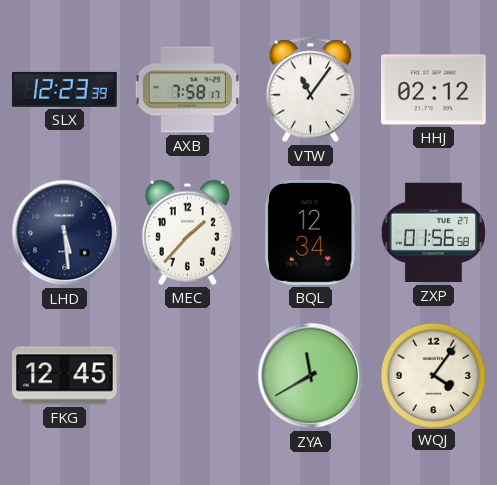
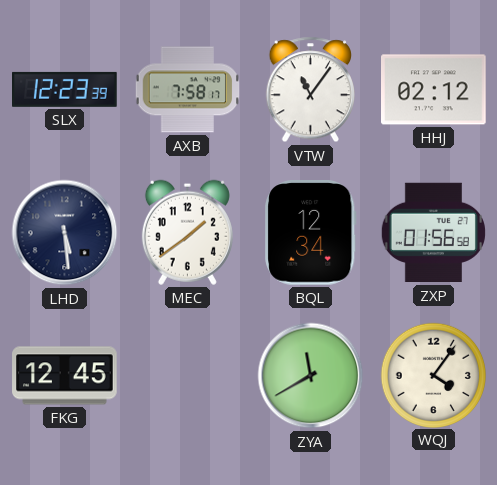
MEC: 1:37 -> 1:39
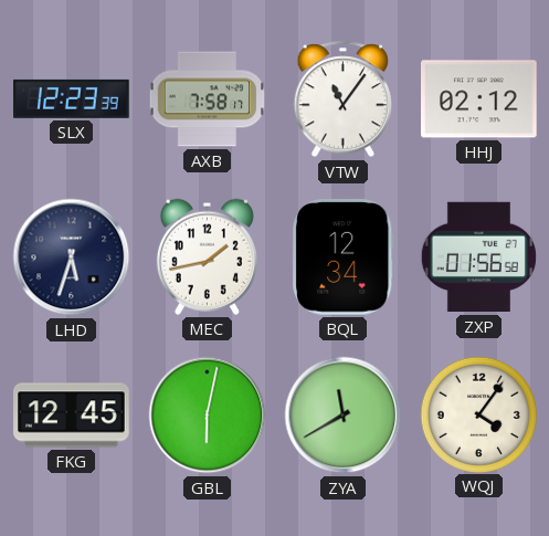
LHD: 5:29 -> 5:33
MEC: 1:39 -> 1:43
GBL: none -> 6:02
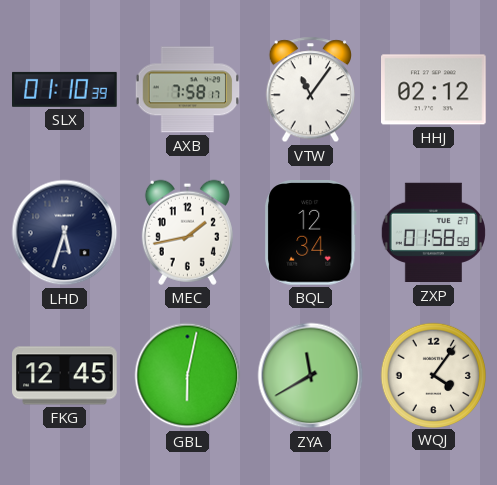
SLX: 12:23 -> 01:10
ZXP: 01:56 -> 01:58
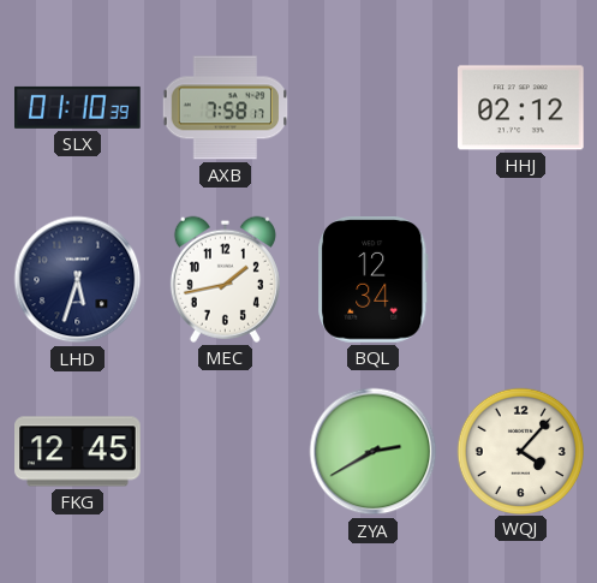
VTW: 11:06 -> none
ZXP: 01:58 -> none
GBL: 6:02 -> none
ZYA: 11:40 -> 2:40
WQJ: 4:06 -> 4:07
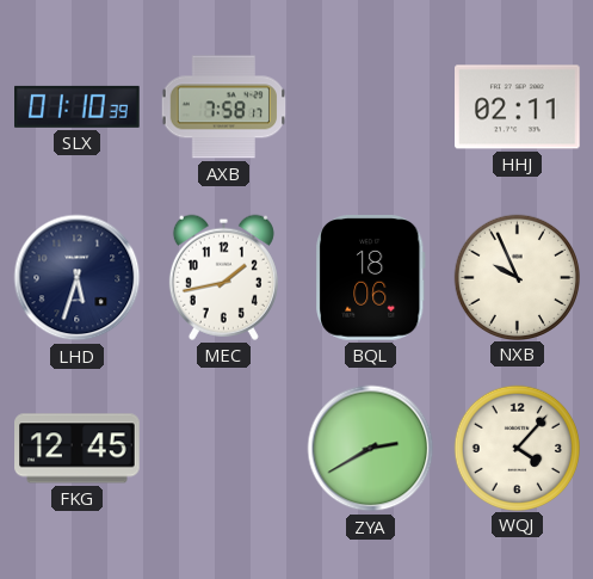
HHJ: 02:12 -> 02:11
BQL: 12:34 -> 18:06
NXB: none -> 9:56
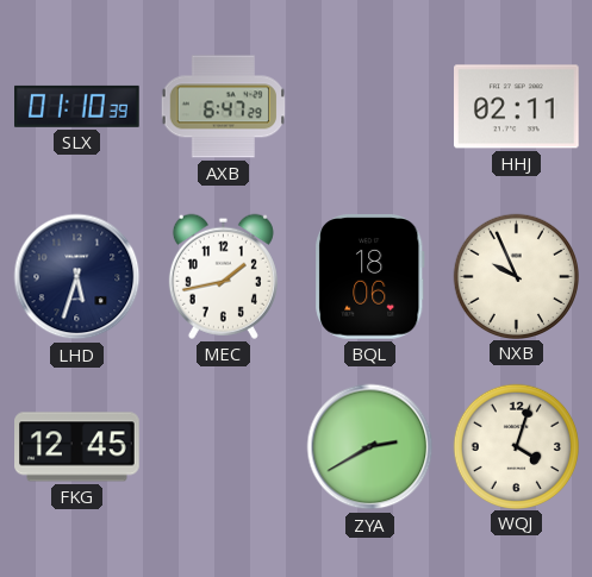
AXB: 7:58 -> 6:47
WQJ: 4:07 -> 4:03
